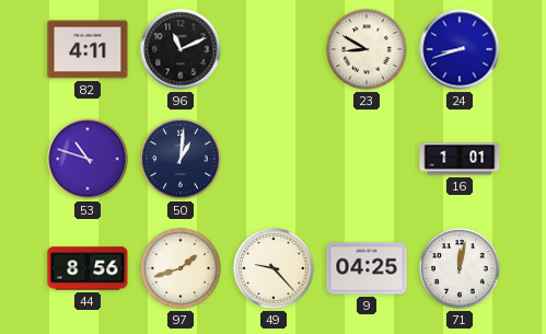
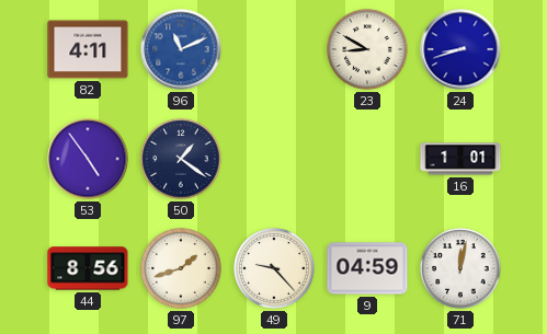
96 dial: black -> blue
53: 10:48 -> 4:54
50: 1:01 -> 1:21
9: 04:25 -> 04:59
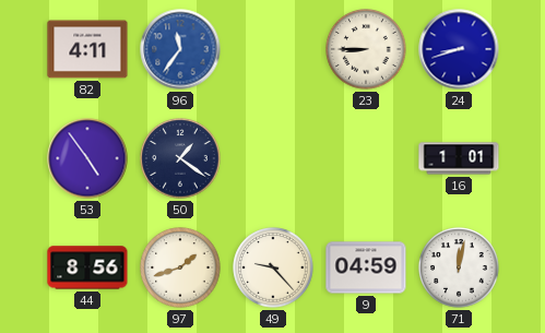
96: 11:11 -> 11:36
23: 8:50 -> 8:45
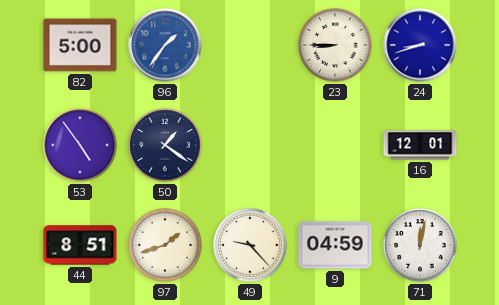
82: 4:11 -> 5:00
96: 11:36 -> 1:36
16: 1:01 -> 12:01
44: 8:56 -> 8:51
